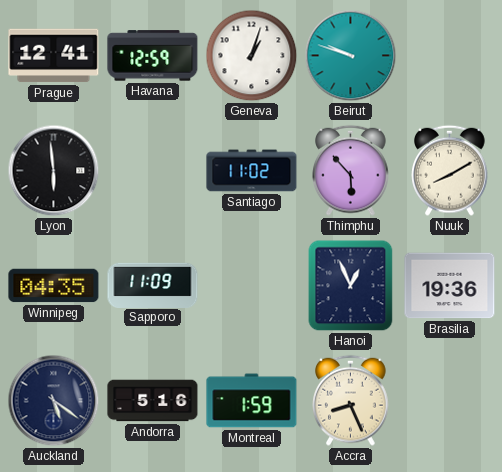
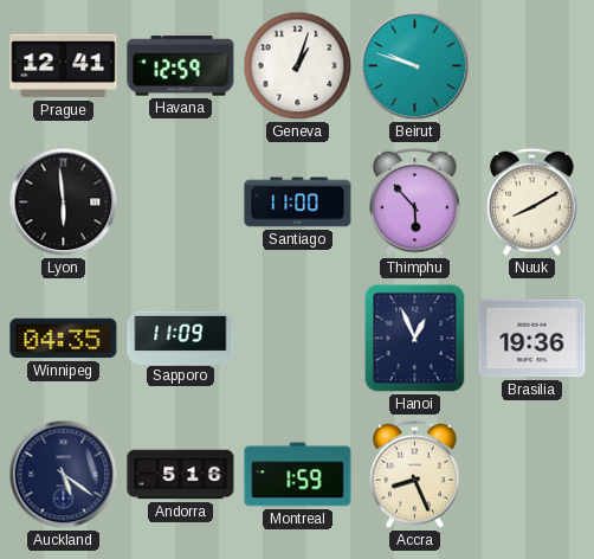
Santiago: 11:02 -> 11:00
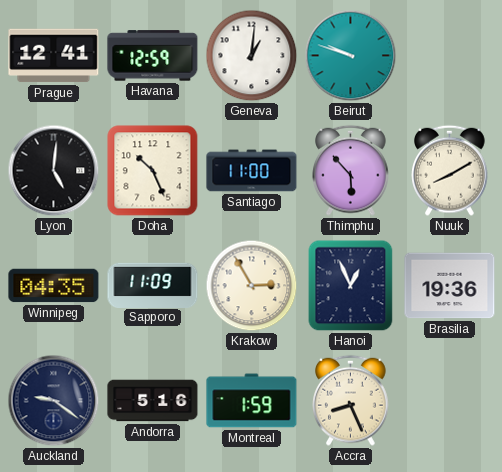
Geneva: 1:03 -> 1:01
Lyon: 5:59 -> 5:01
Doha: none -> 10:26
Krakow: none -> 2:55
Auckland: 5:21 -> 9:21
